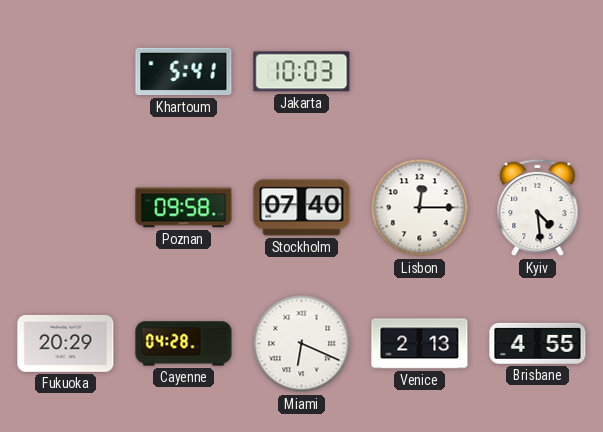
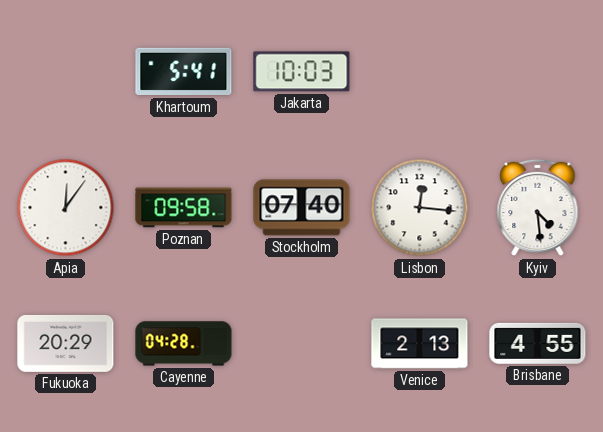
Apia: none -> 12:06
Lisbon: 12:15 -> 12:16
Miami: 6:19 -> none
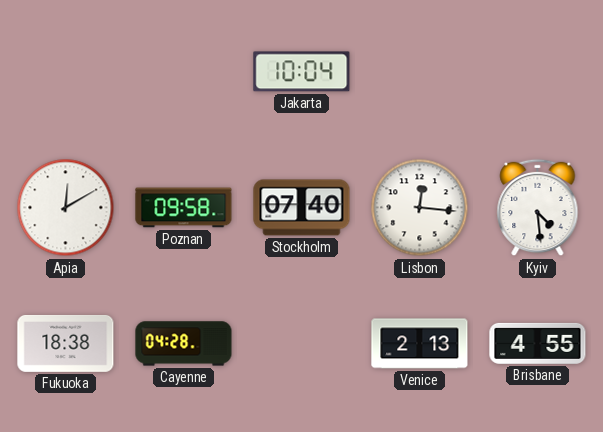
Khartoum: 5:41 -> none
Jakarta: 10:03 -> 10:04
Apia: 12:06 -> 12:10
Fukuoka: 20:29 -> 18:38
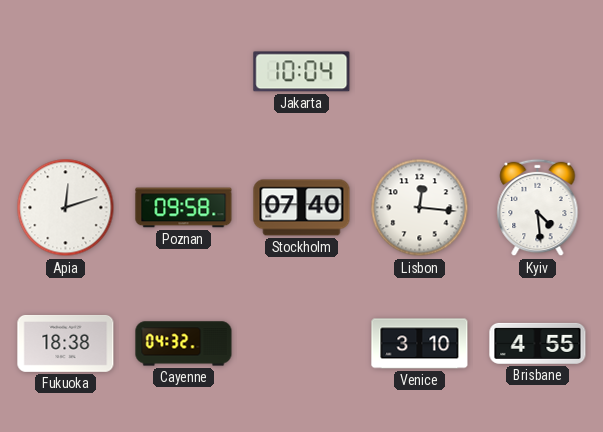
Apia: 12:10 -> 12:12
Cayenne: 04:28 -> 04:32
Venice: 2:13 -> 3:10
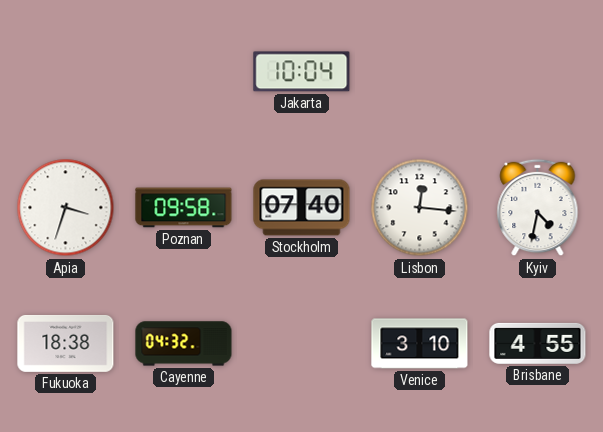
Apia: 12:12 -> 3:33
Kyiv: 4:29 -> 4:32
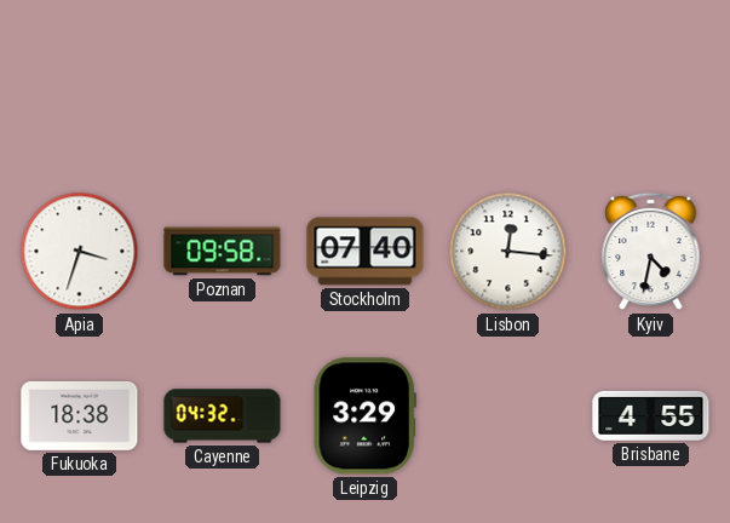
Jakarta: 10:04 -> none
Leipzig: none -> 3:29
Venice: 3:10 -> none
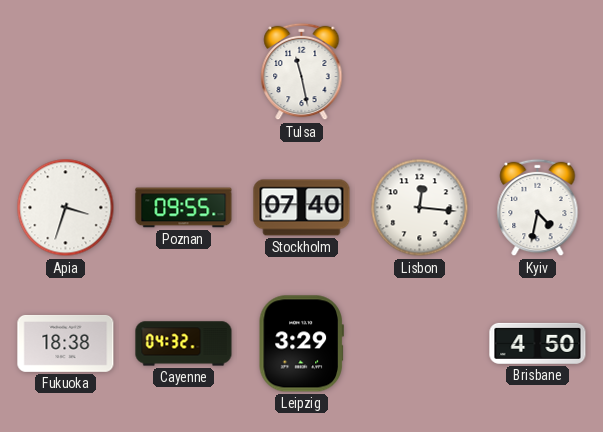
Tulsa: none -> 11:28
Poznan: 09:58 -> 09:55
Brisbane: 4:55 -> 4:50
